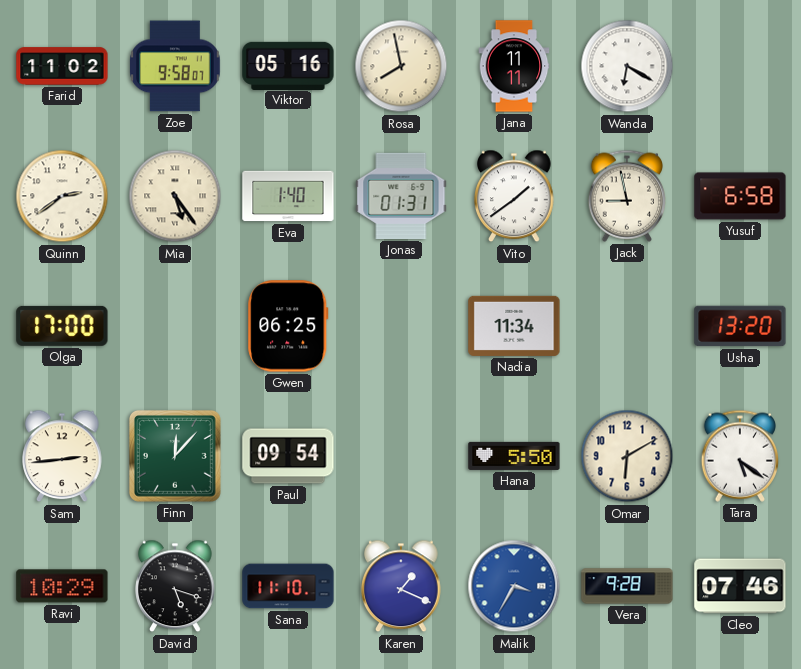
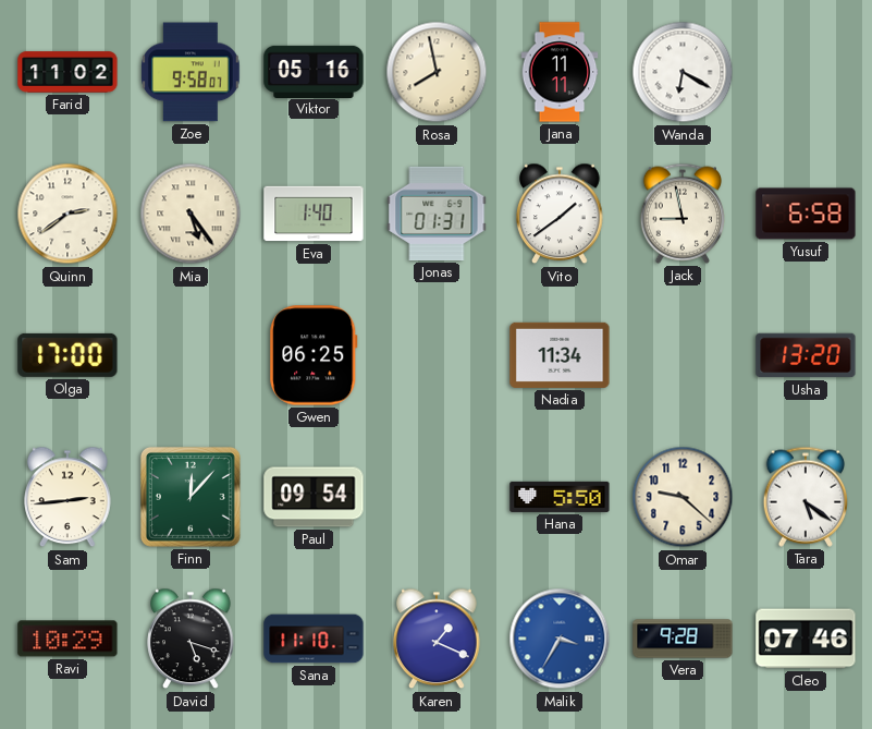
Omar: 6:10 -> 9:22
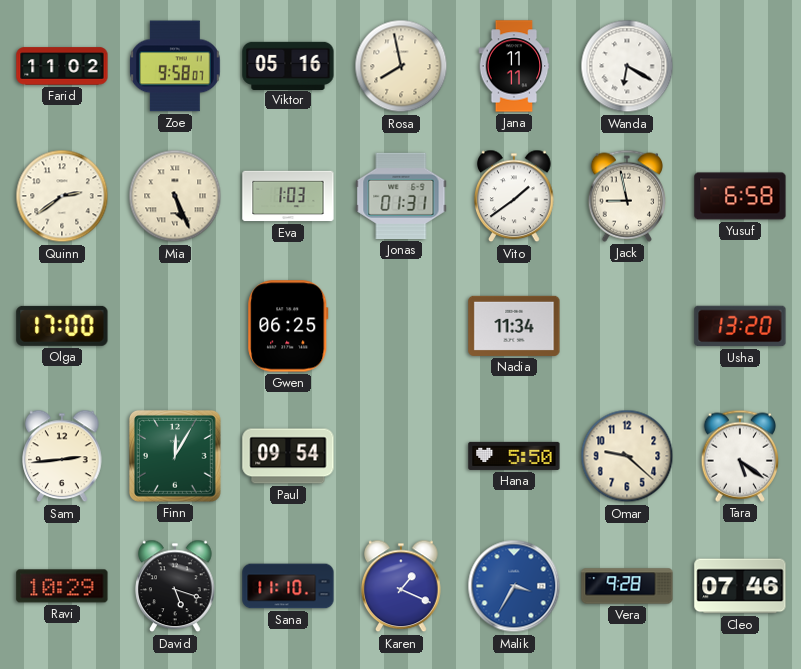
Mia: 5:24 -> 5:26
Eva: 1:40 -> 1:03
Finn: 12:07 -> 12:05
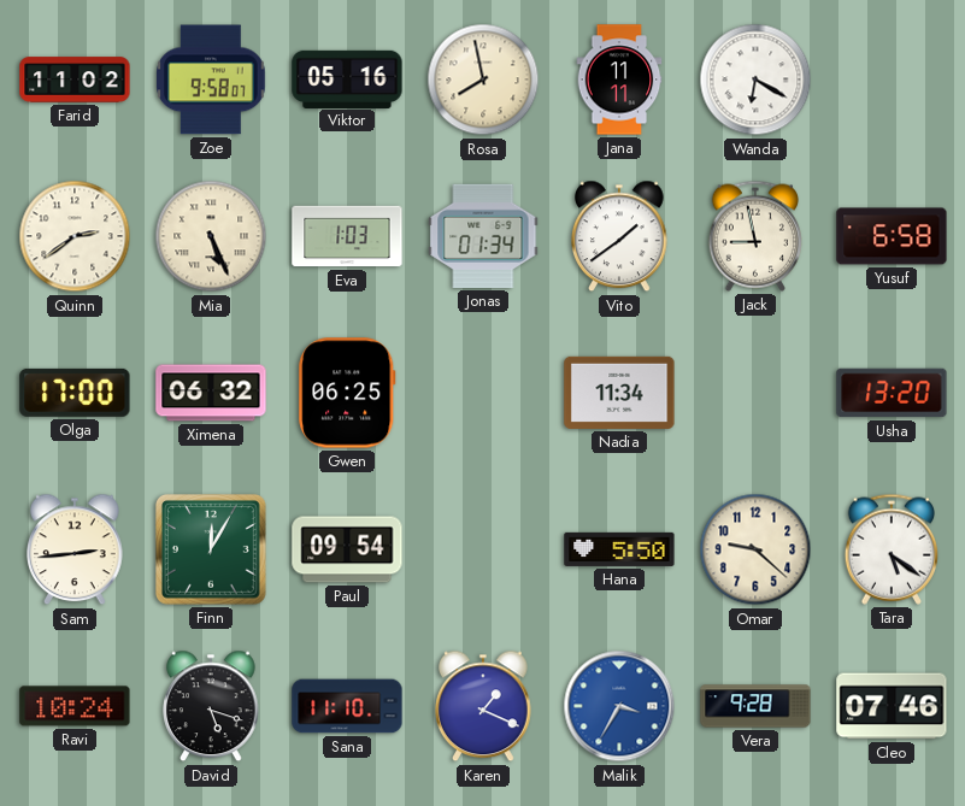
Jonas: 01:31 -> 01:34
Ximena: none -> 06:32
Ravi: 10:29 -> 10:24
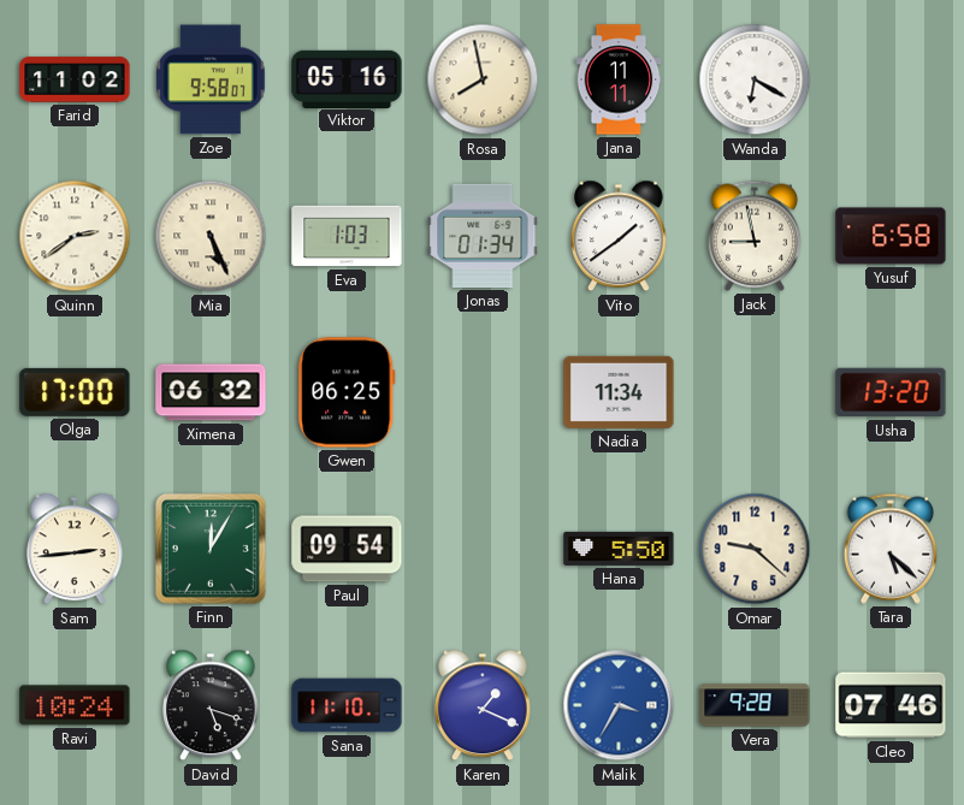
Tara: 5:21 -> 5:22
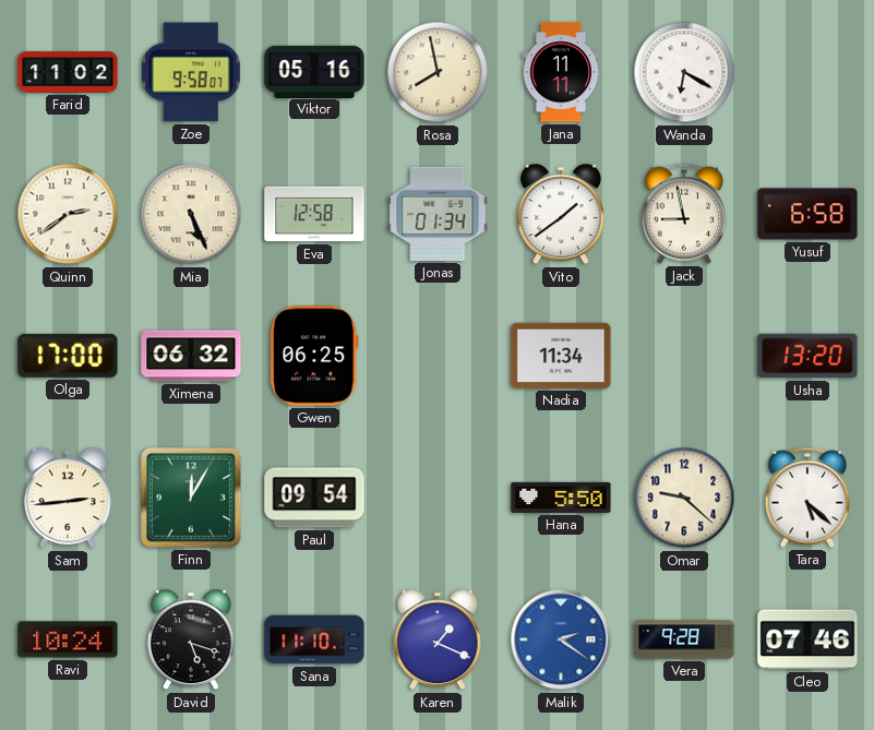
Eva: 1:03 -> 12:58
Malik: 3:35 -> 2:21
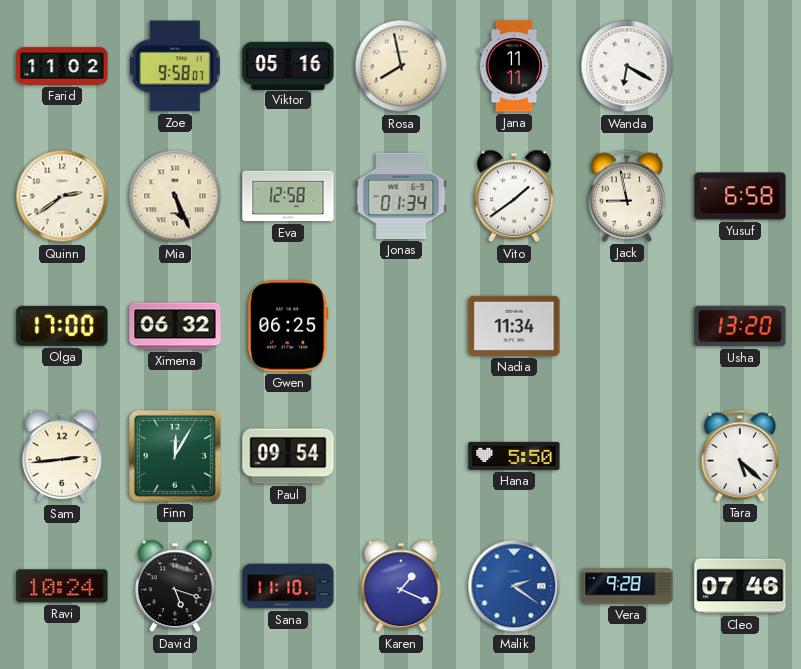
Omar: 9:22 -> none
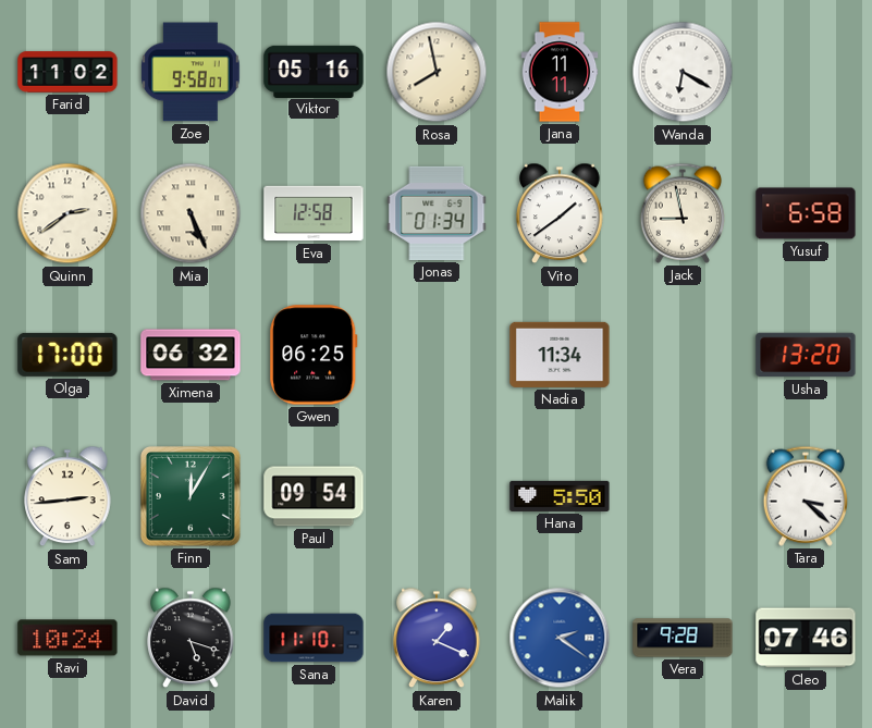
Tara: 5:22 -> 3:22
